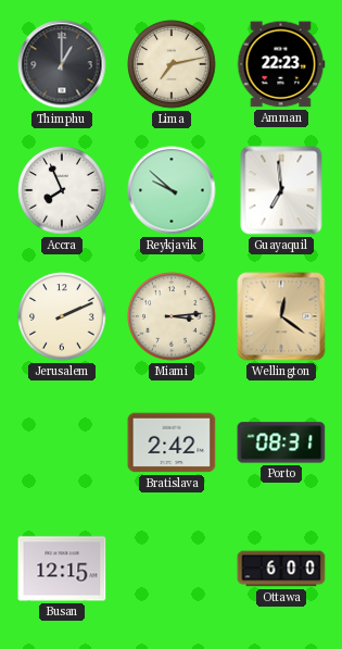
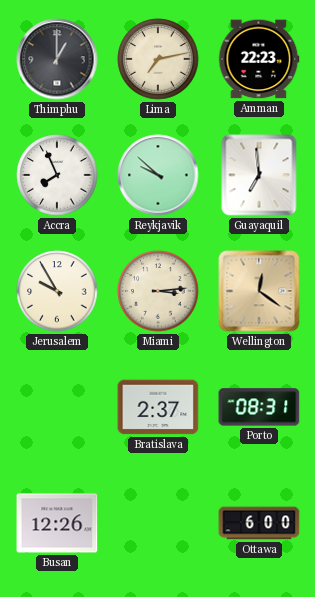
Jerusalem: 2:11 -> 9:55
Bratislava: 2:42 -> 2:37
Busan: 12:15 -> 12:26
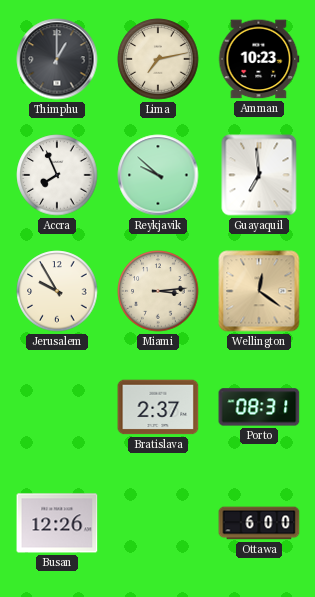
Amman: 22:23 -> 10:23
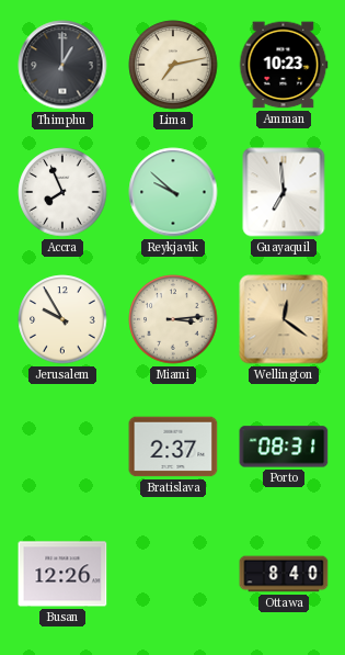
Ottawa: 6:00 -> 8:40
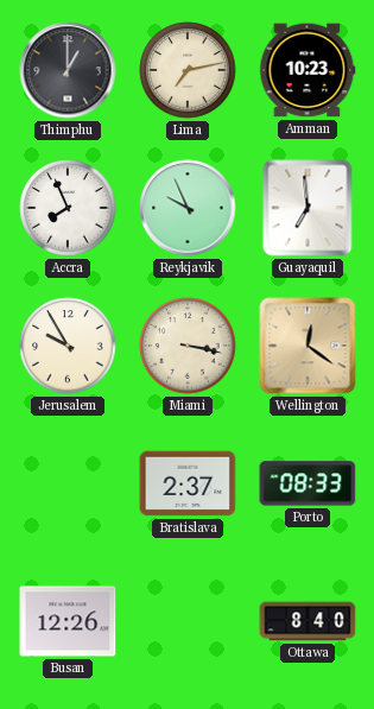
Reykjavik: 9:52 -> 9:56
Miami: 3:14 -> 3:17
Porto: 08:31 -> 08:33
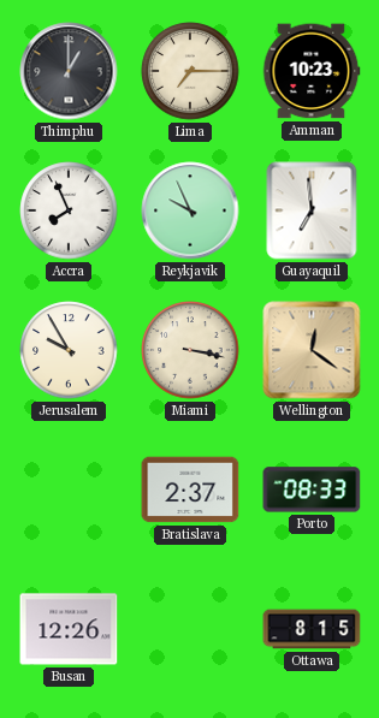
Lima: 7:13 -> 7:15
Ottawa: 8:40 -> 8:15
